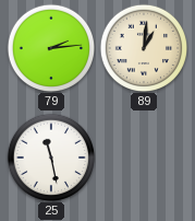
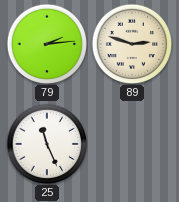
89: 1:01 -> 2:48
25: 11:28 -> 11:26
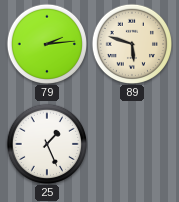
89: 2:48 -> 5:48
25: 11:26 -> 1:26
